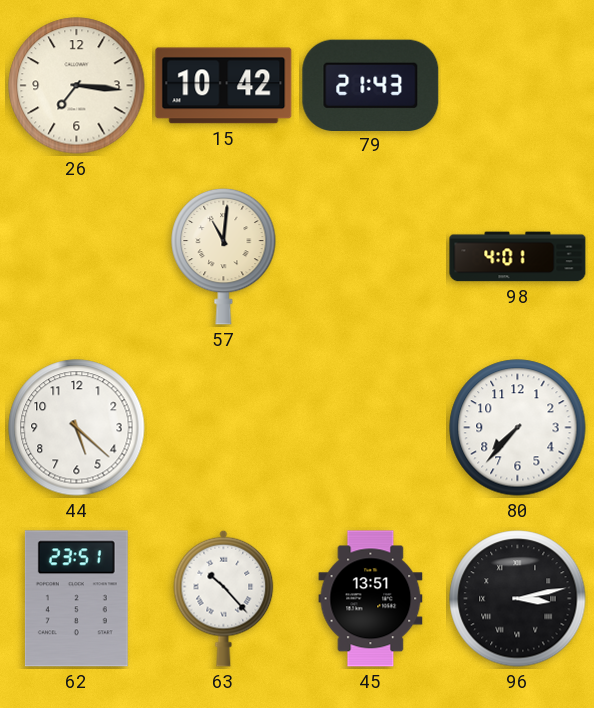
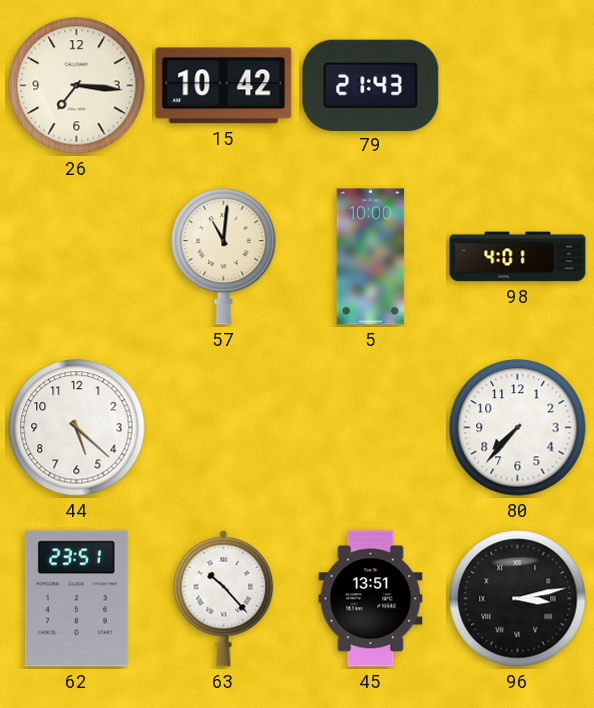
5: none -> 10:00
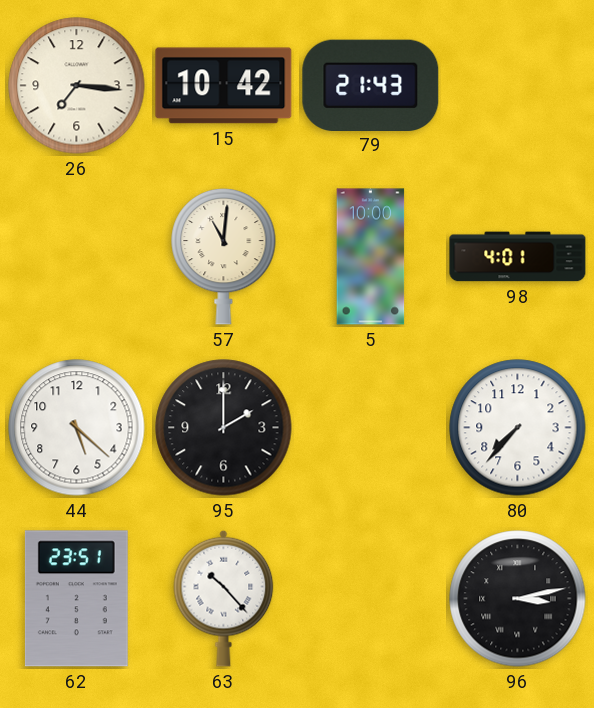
95: none -> 2:00
45: 13:51 -> none
